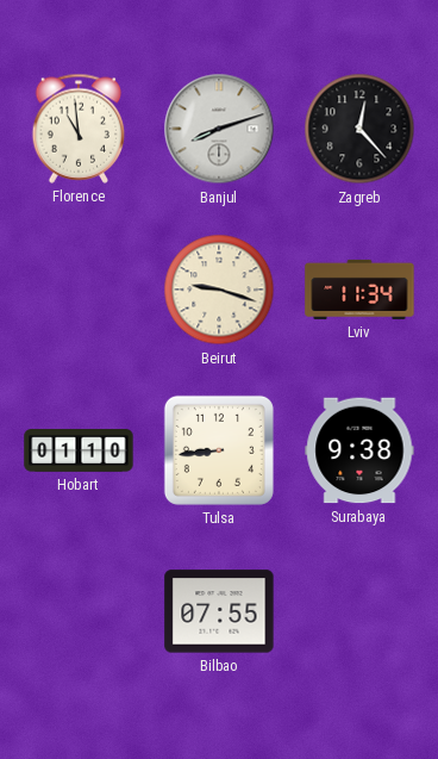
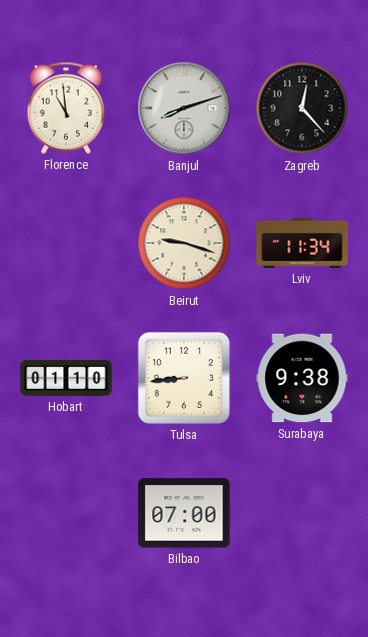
Bilbao: 07:55 -> 07:00
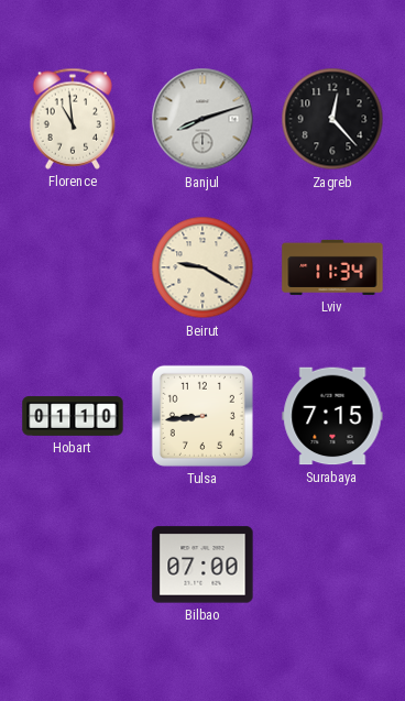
Beirut: 9:18 -> 9:20
Surabaya: 9:38 -> 7:15
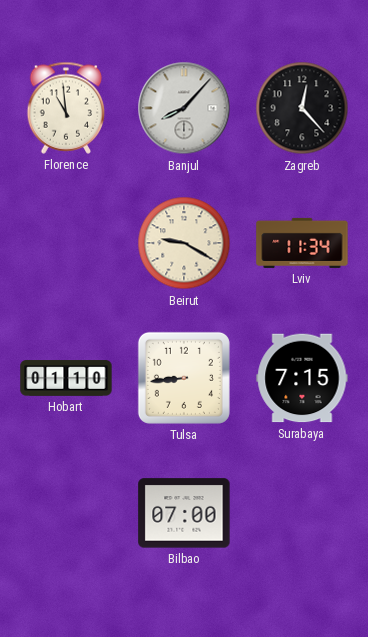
Banjul: 8:12 -> 8:07
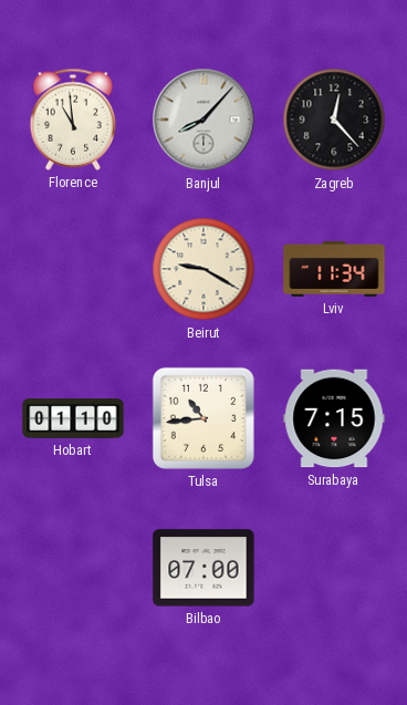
Tulsa: 8:44 -> 10:44
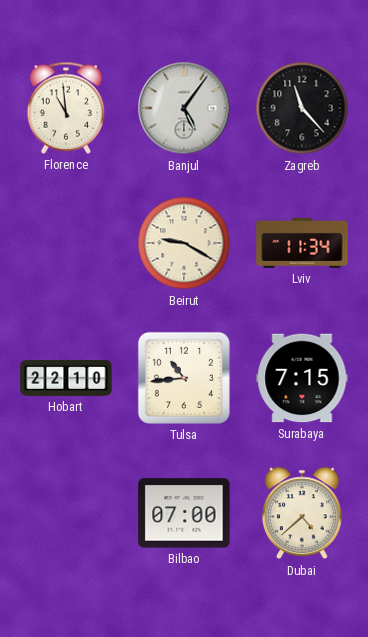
Banjul: 8:07 -> 5:06
Zagreb: 12:23 -> 11:23
Hobart: 01:10 -> 22:10
Dubai: none -> 4:38
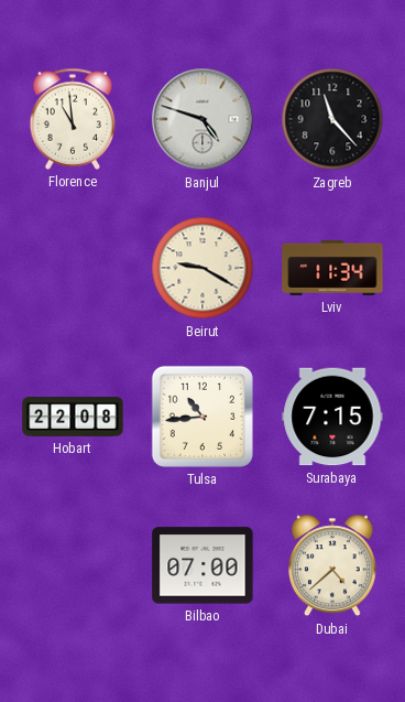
Banjul: 5:06 -> 4:48
Hobart: 22:10 -> 22:08
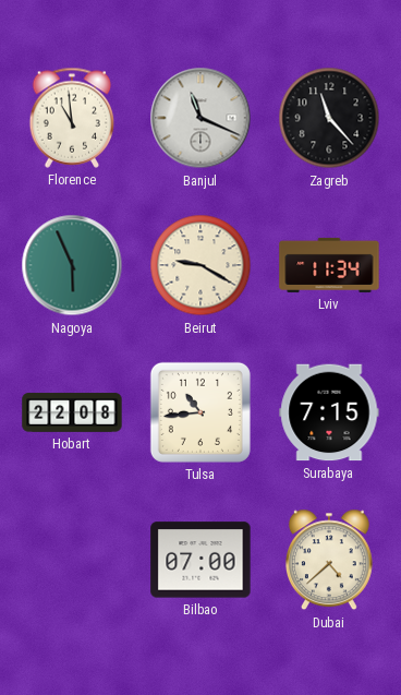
Banjul: 4:48 -> 11:19
Nagoya: none -> 5:56
